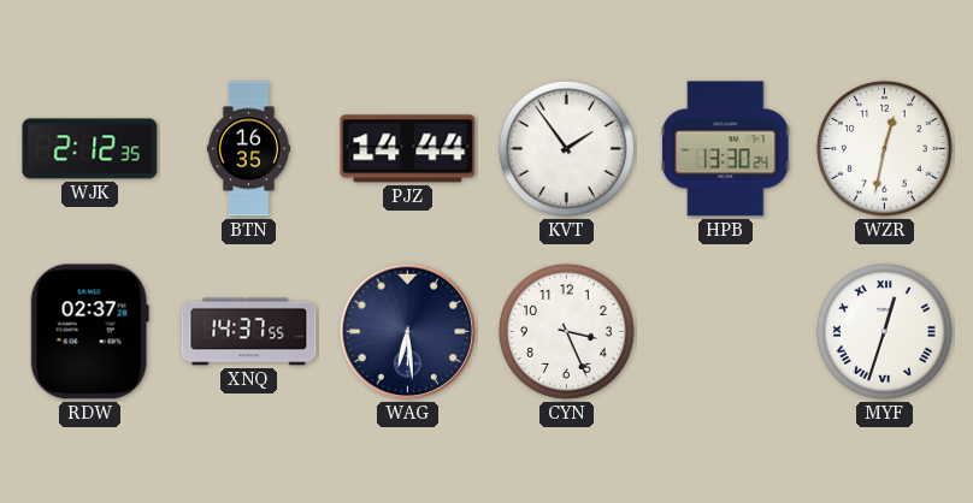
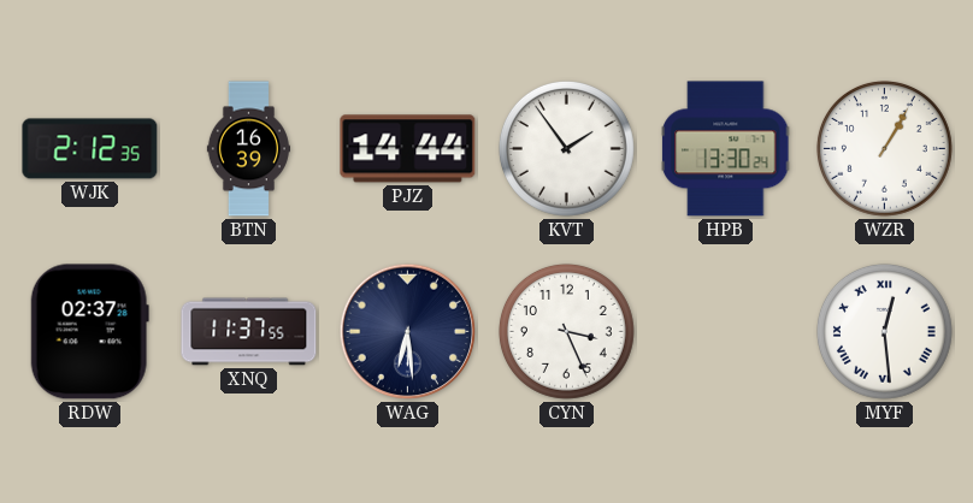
BTN: 16:35 -> 16:39
WZR: 12:32 -> 1:05
XNQ: 14:37 -> 11:37
MYF: 12:33 -> 12:29
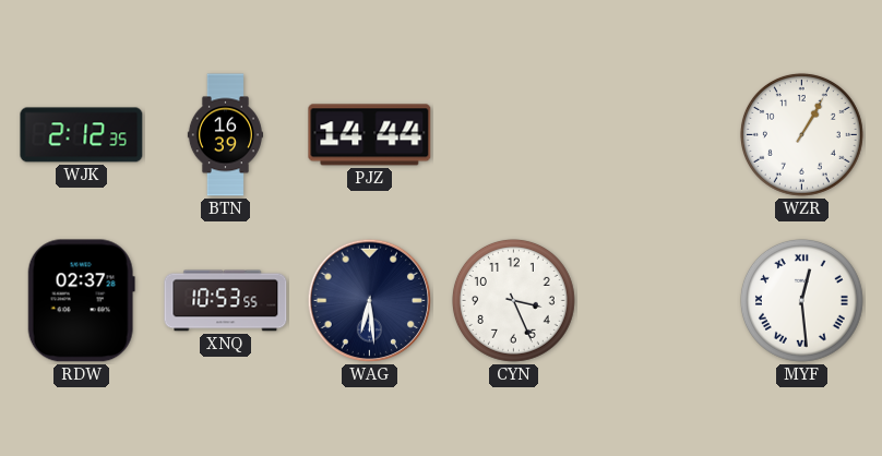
KVT: 1:54 -> none
HPB: 13:30 -> none
XNQ: 11:37 -> 10:53
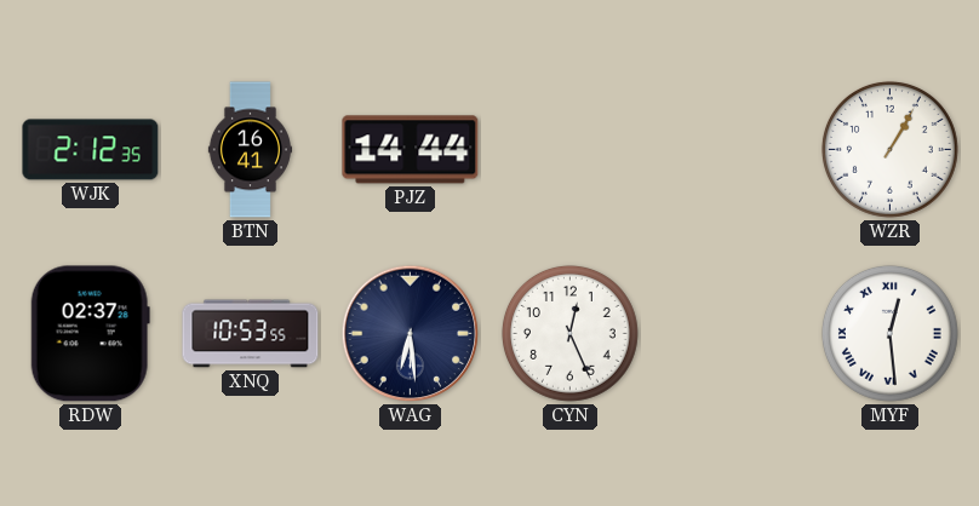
BTN: 16:39 -> 16:41
CYN: 3:26 -> 12:26
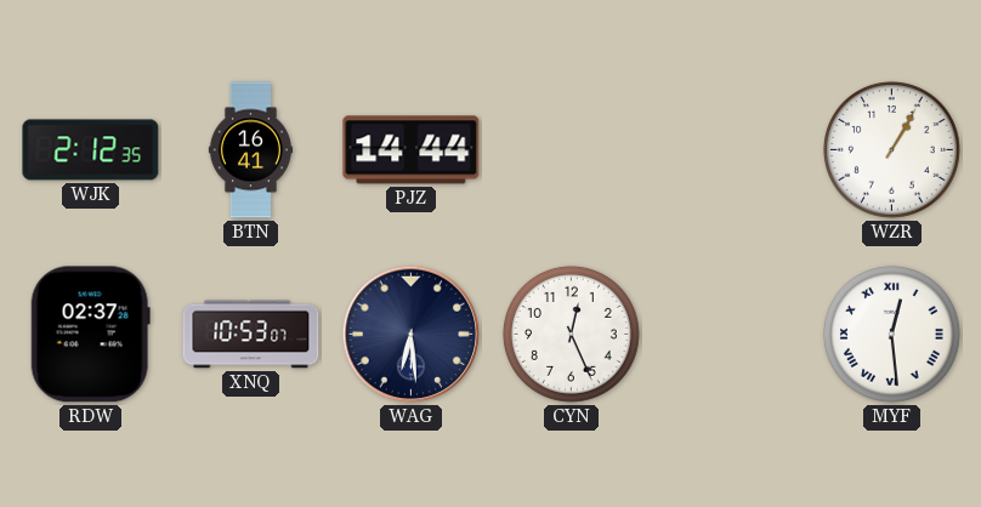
XNQ: 10:53:55 -> 10:53:07
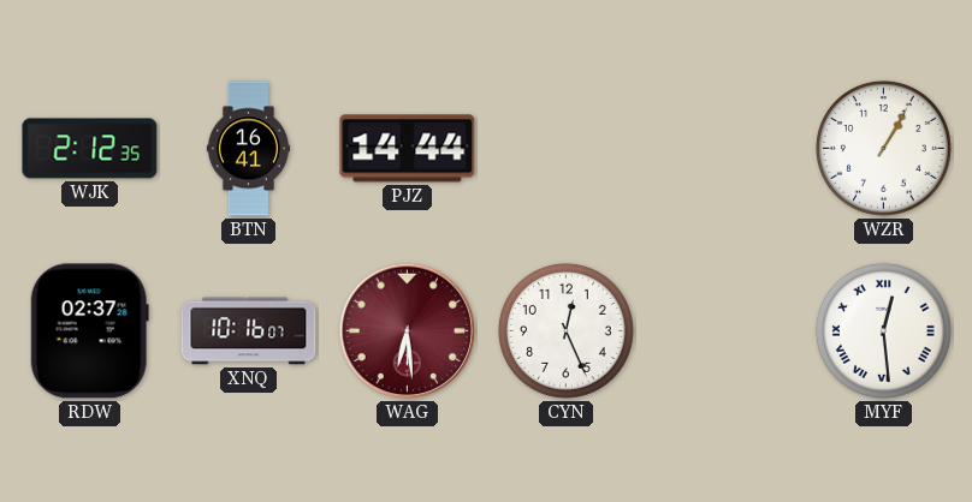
XNQ: 10:53 -> 10:16
WAG dial: navy -> burgundy
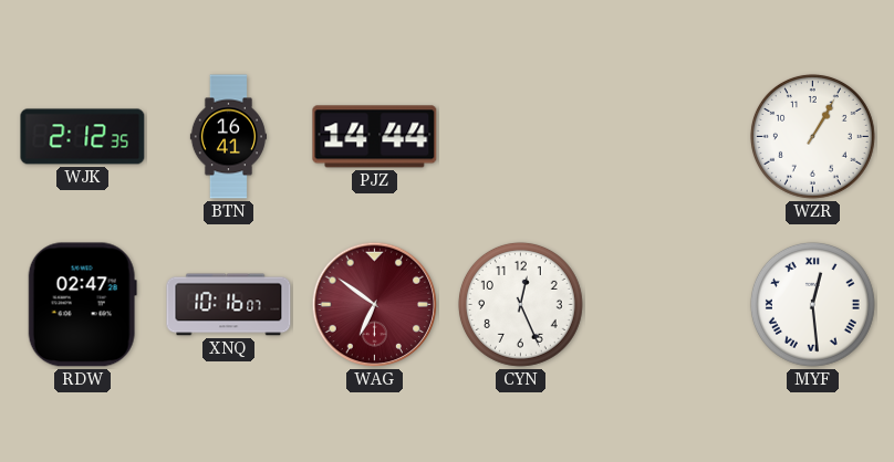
RDW: 02:37 -> 02:47
WAG: 6:29 -> 6:51
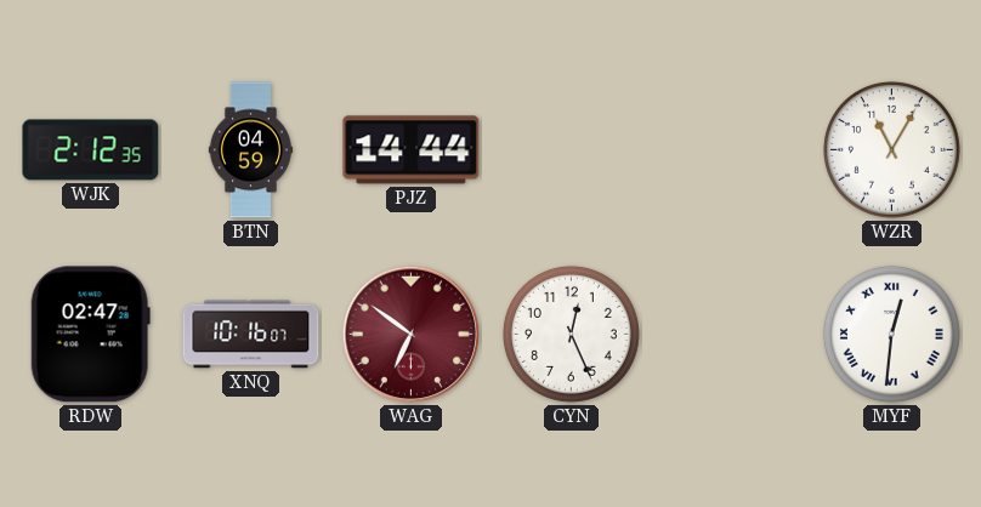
BTN: 16:41 -> 04:59
WZR: 1:05 -> 11:05
MYF: 12:29 -> 12:31
